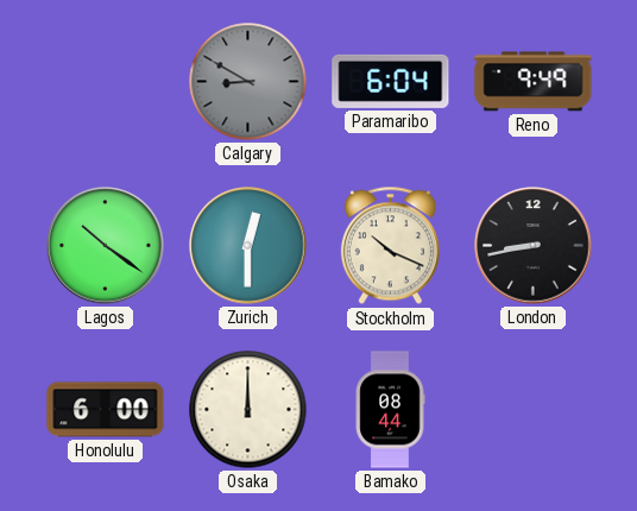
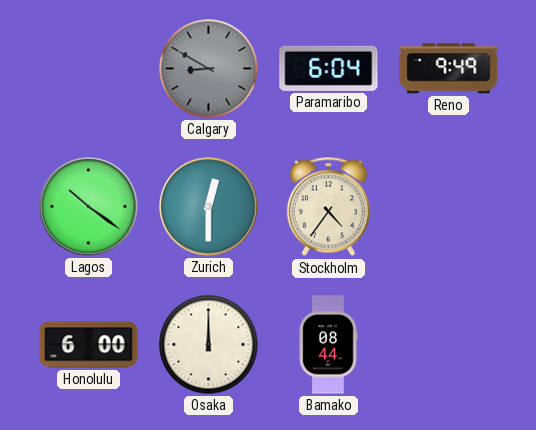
Stockholm: 10:19 -> 4:36
London: 8:43 -> none
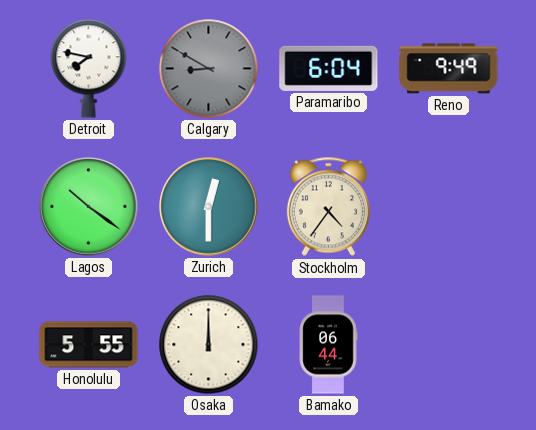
Detroit: none -> 7:47
Honolulu: 6:00 -> 5:55
Bamako: 08:44 -> 06:44
